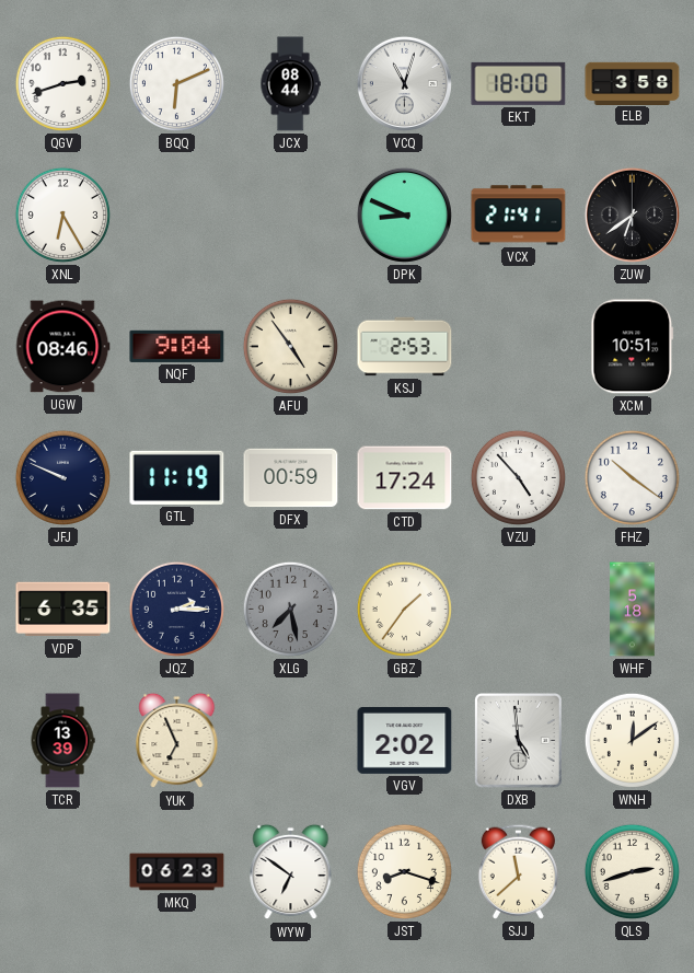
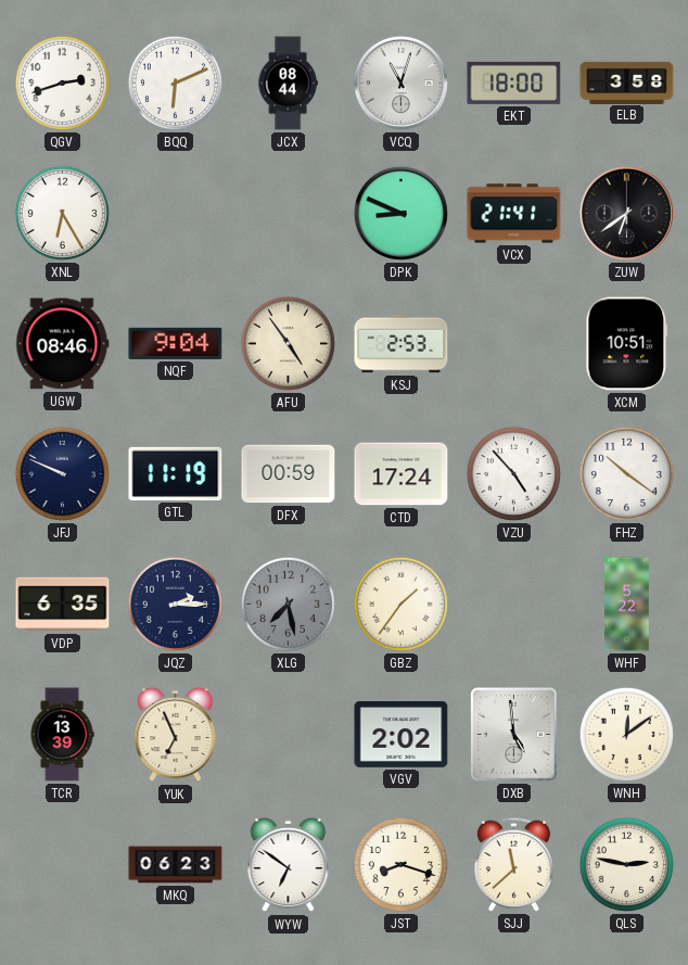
WHF: 5:18 -> 5:22
QLS: 2:42 -> 2:47
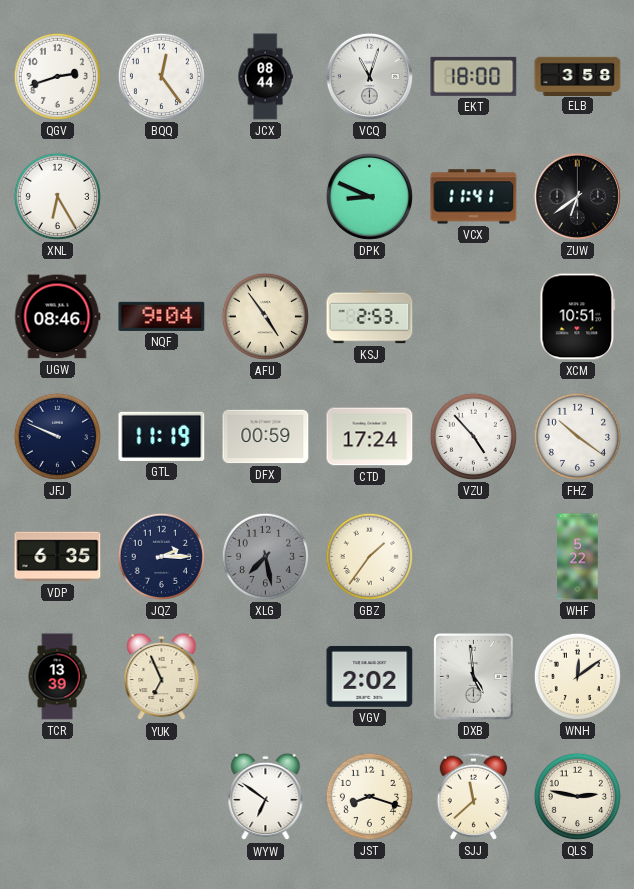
BQQ: 6:11 -> 12:24
VCX: 21:41 -> 11:41
MKQ: 06:23 -> none
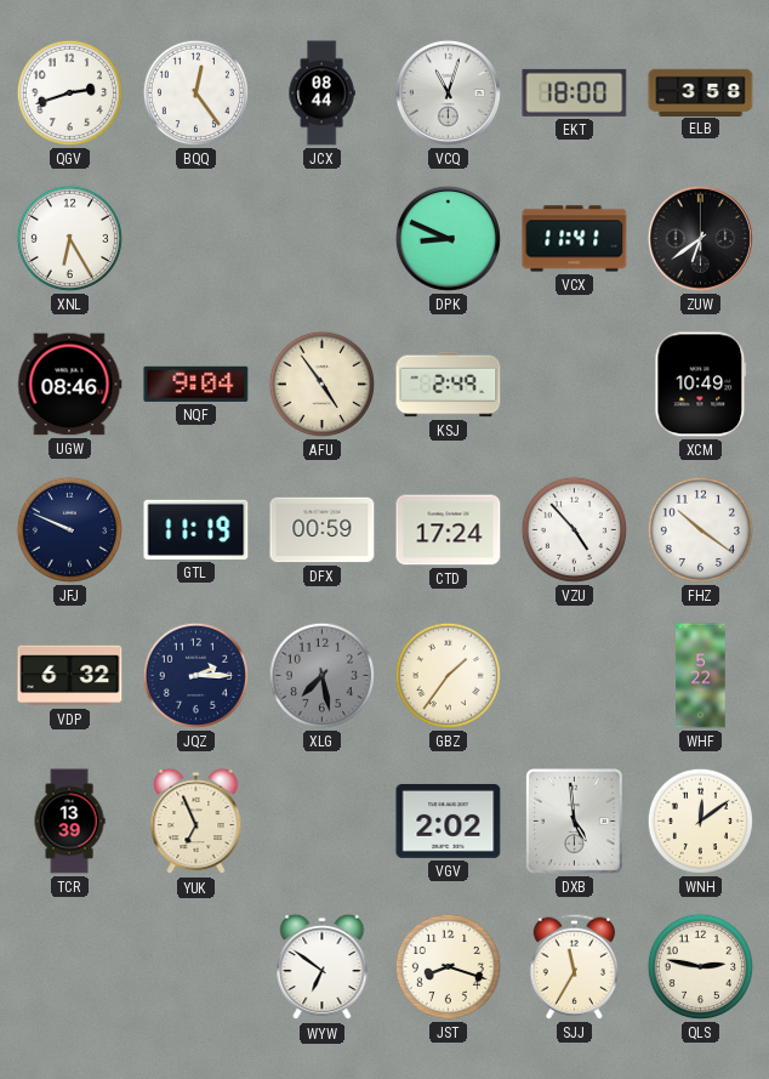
KSJ: 2:53 -> 2:49
XCM: 10:51 -> 10:49
VDP: 6:35 -> 6:32
SJJ: 11:38 -> 11:35
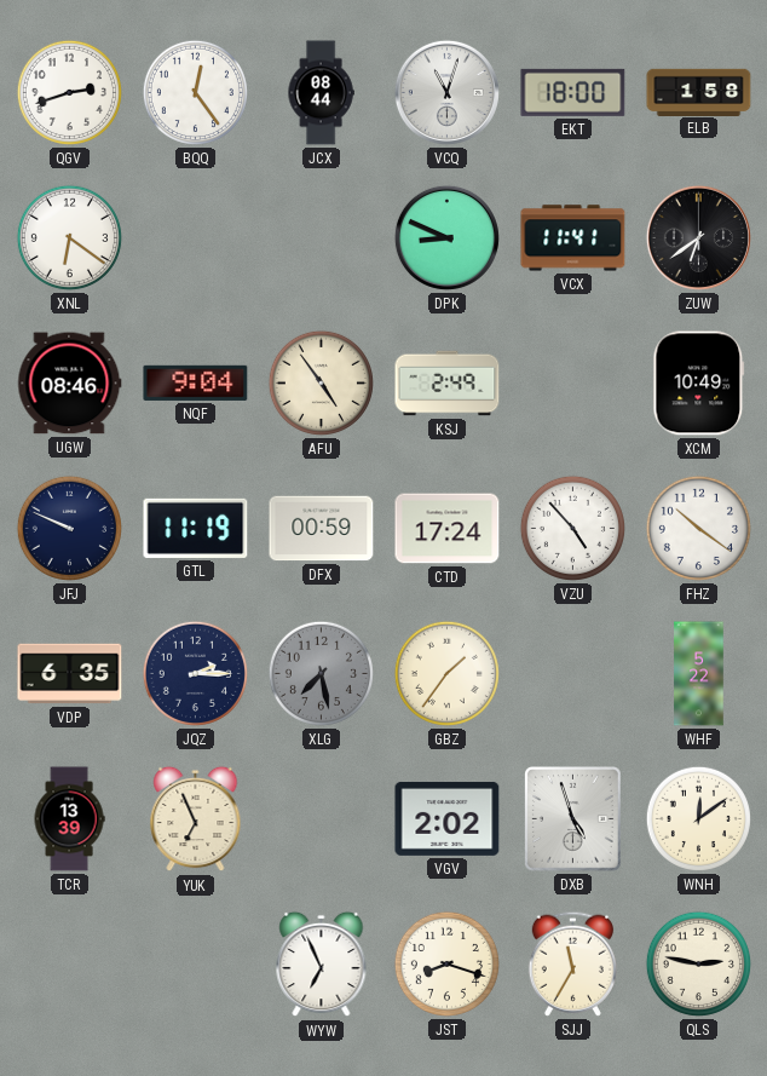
ELB: 3:58 -> 1:58
XNL: 6:25 -> 6:21
VDP: 6:32 -> 6:35
DXB: 4:59 -> 4:57
WYW: 6:51 -> 6:56
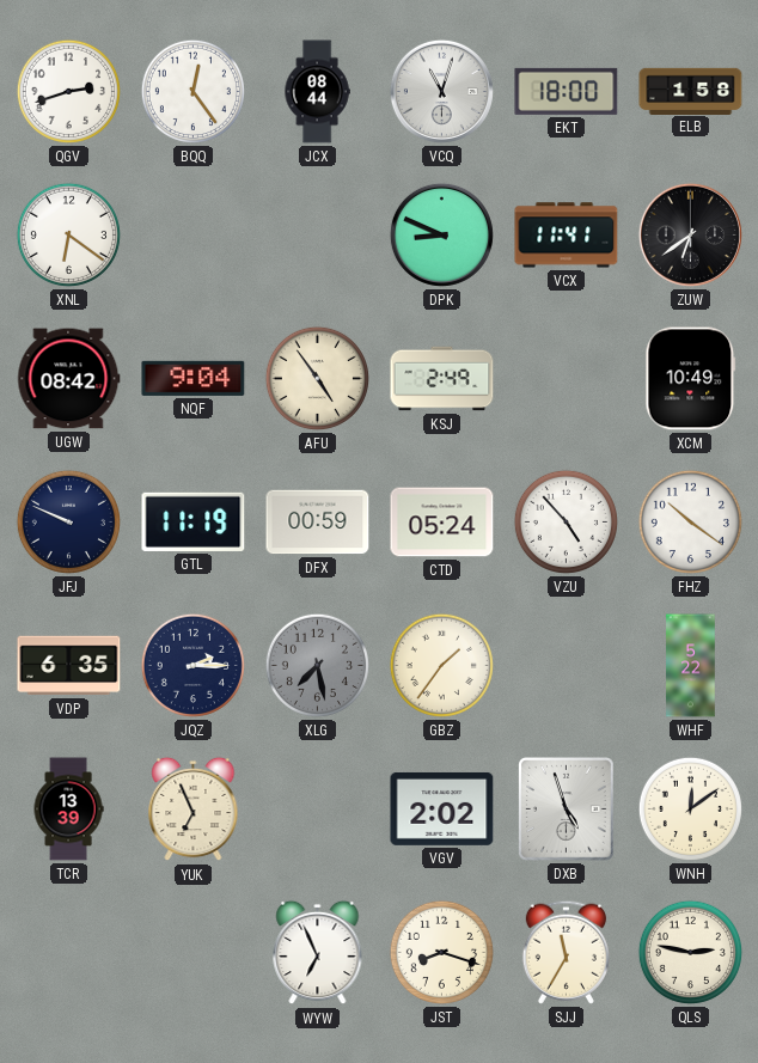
UGW: 08:46 -> 08:42
CTD: 17:24 -> 05:24
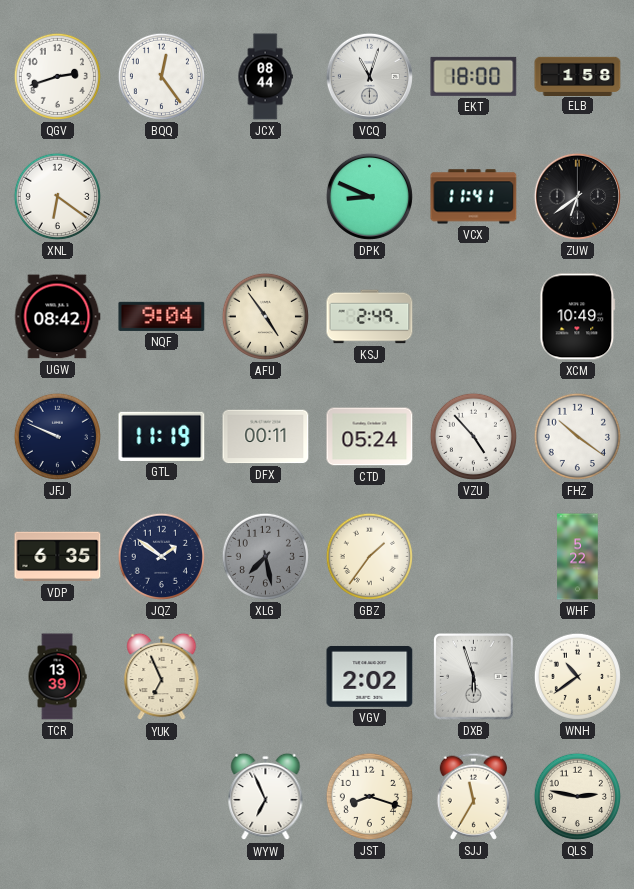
DFX: 00:59 -> 00:11
JQZ: 2:15 -> 1:51
DXB: 4:57 -> 5:57
WNH: 12:09 -> 10:39
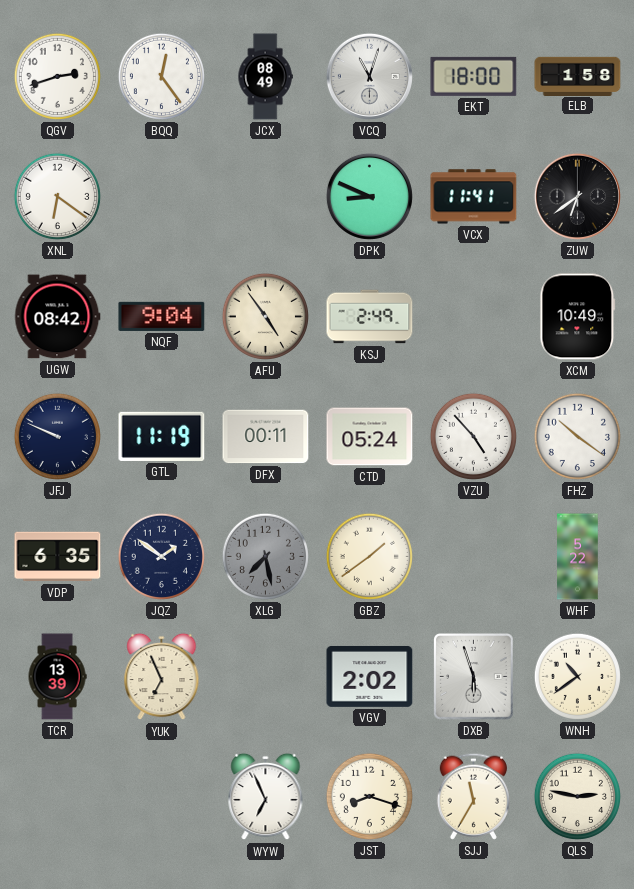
JCX: 08:44 -> 08:49
GBZ: 1:36 -> 1:39
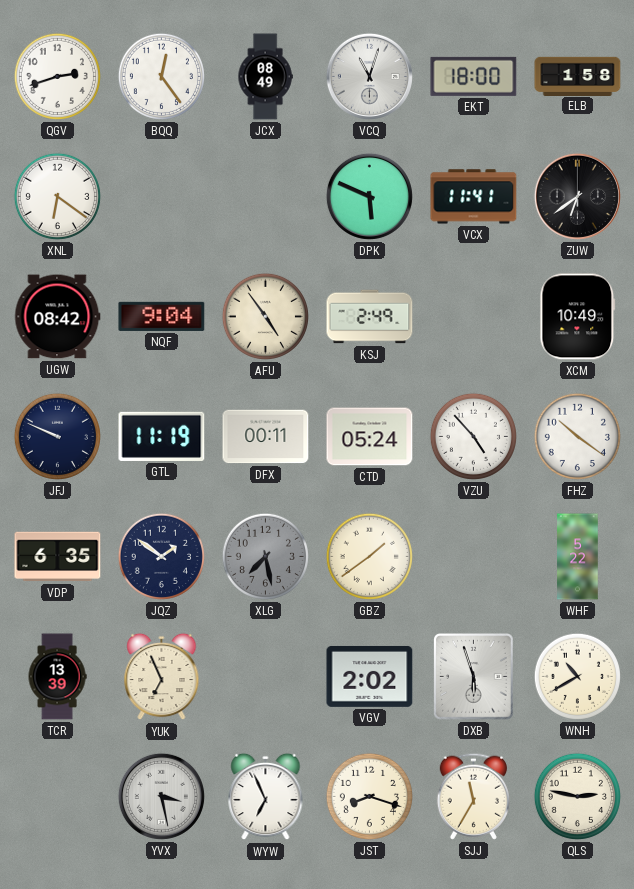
DPK: 8:49 -> 5:49
WNH: 10:39 -> 10:40
YVX: none -> 3:28
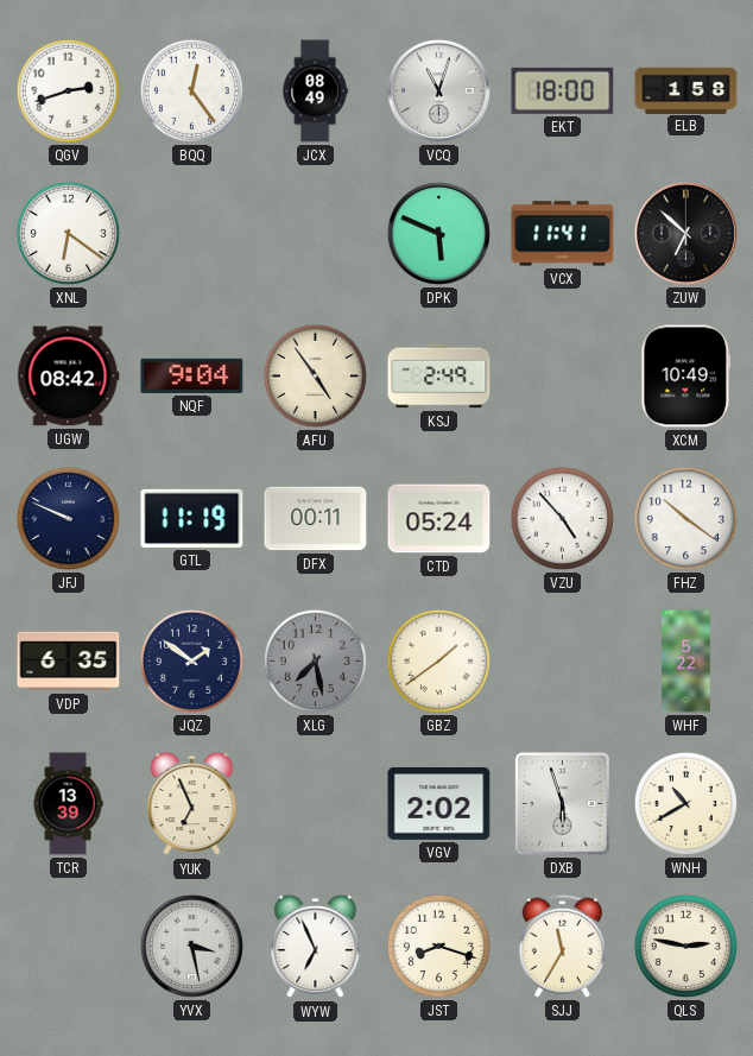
ZUW: 6:39 -> 6:52
